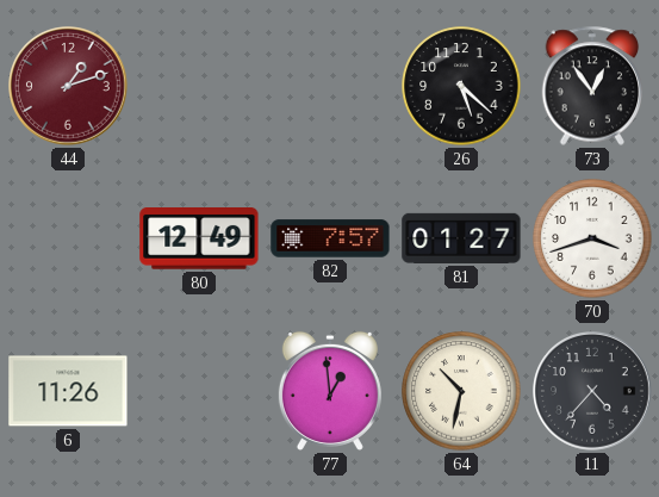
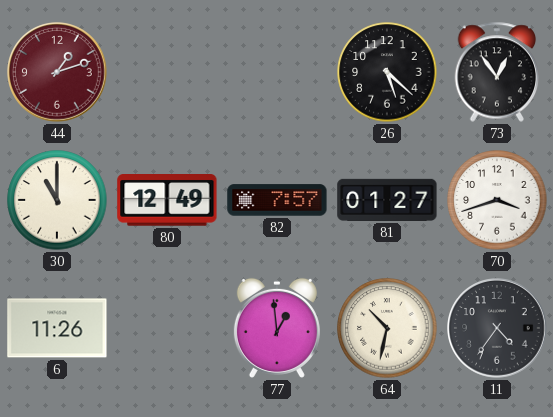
30: none -> 11:00
11: 4:37 -> 4:36
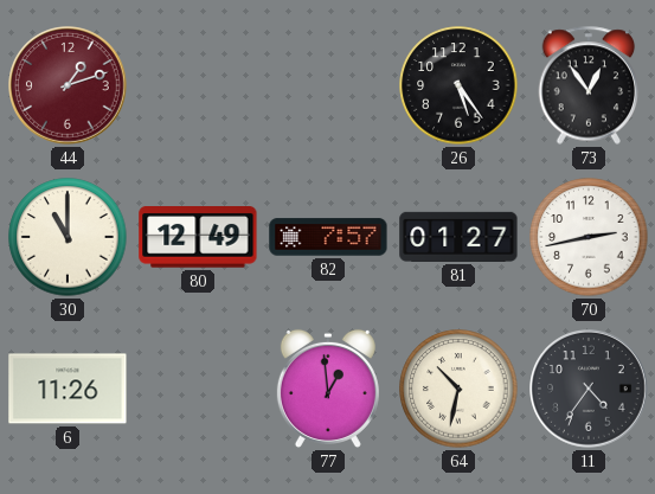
26: 5:22 -> 5:24
70: 3:42 -> 2:43
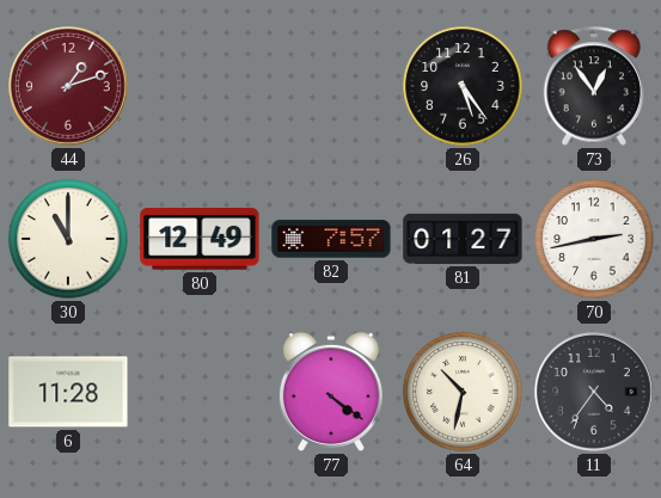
6: 11:26 -> 11:28
77: 12:59 -> 4:21
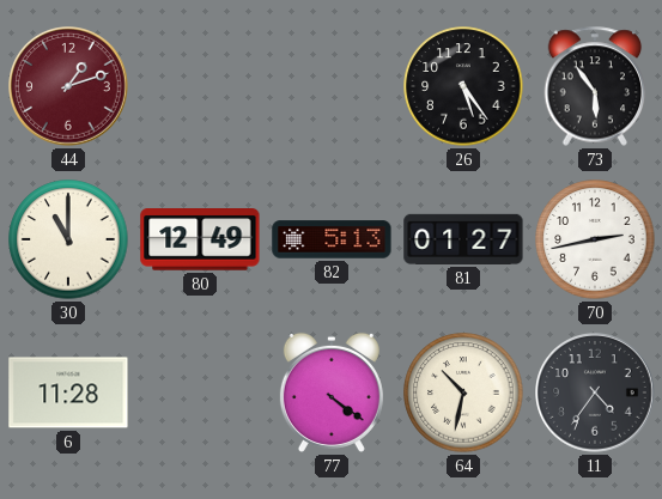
73: 12:54 -> 5:54
82: 7:57 -> 5:13
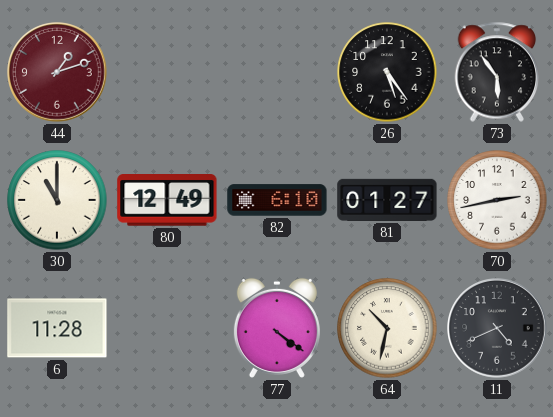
82: 5:13 -> 6:10
11: 4:36 -> 4:41
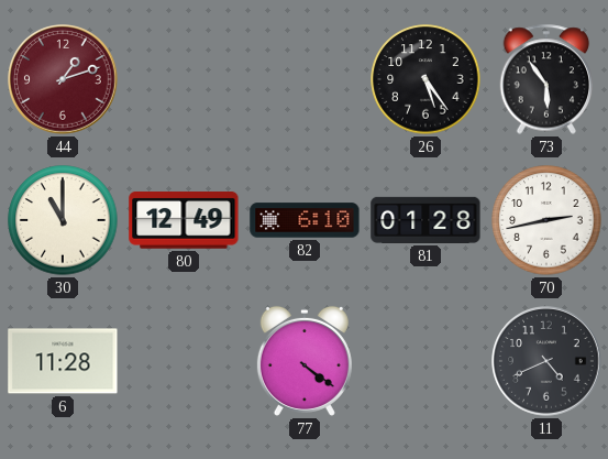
81: 01:27 -> 01:28
64: 10:32 -> none
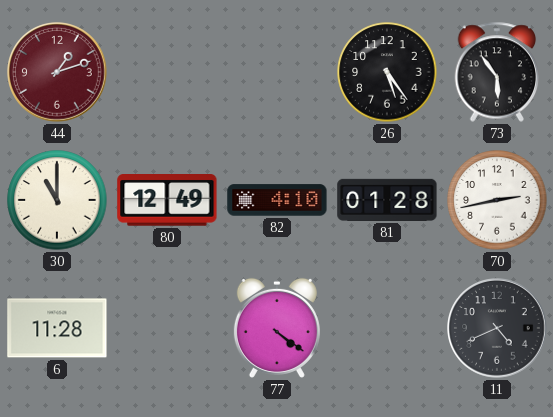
82: 6:10 -> 4:10
